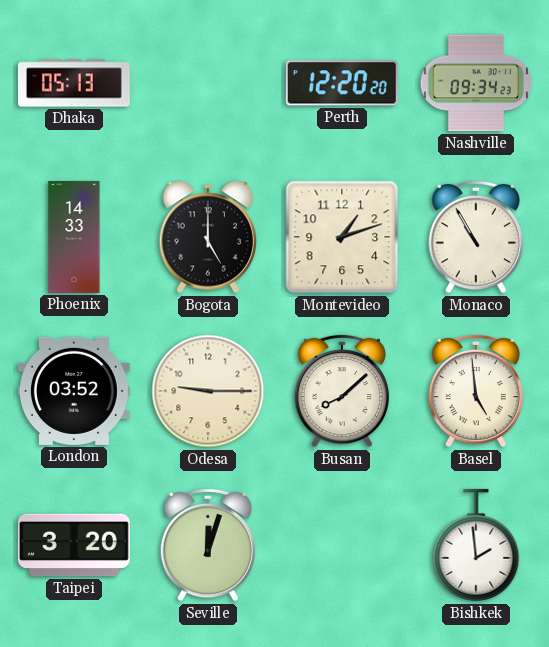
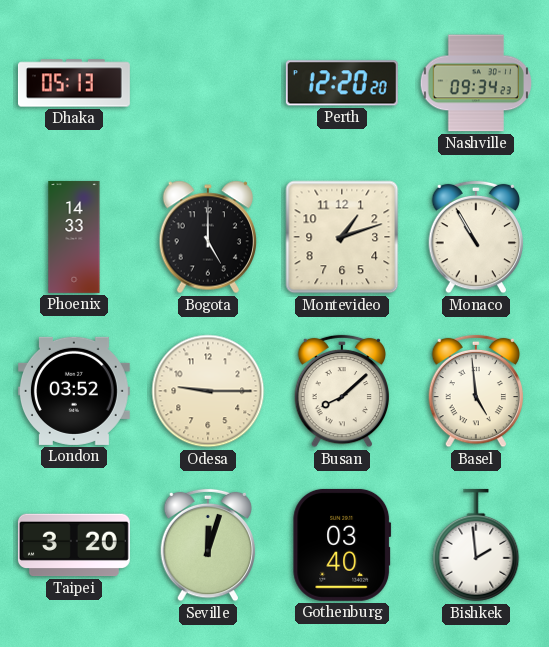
Gothenburg: none -> 03:40
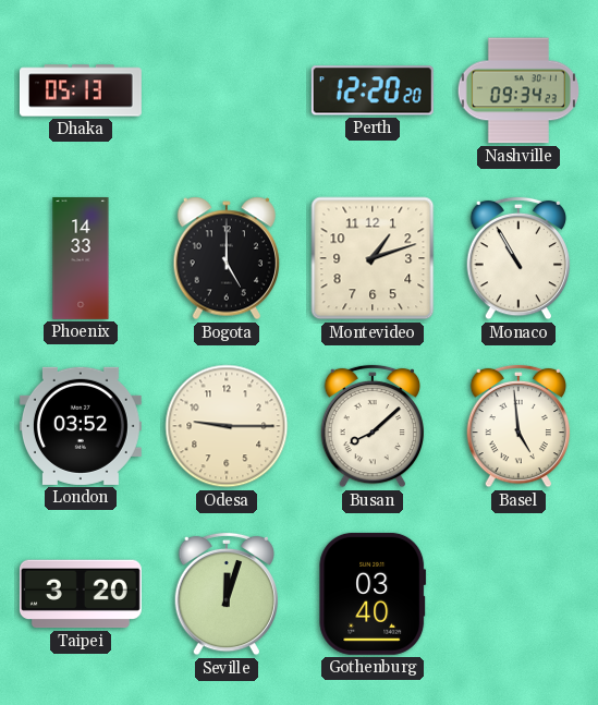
Bishkek: 1:59 -> none
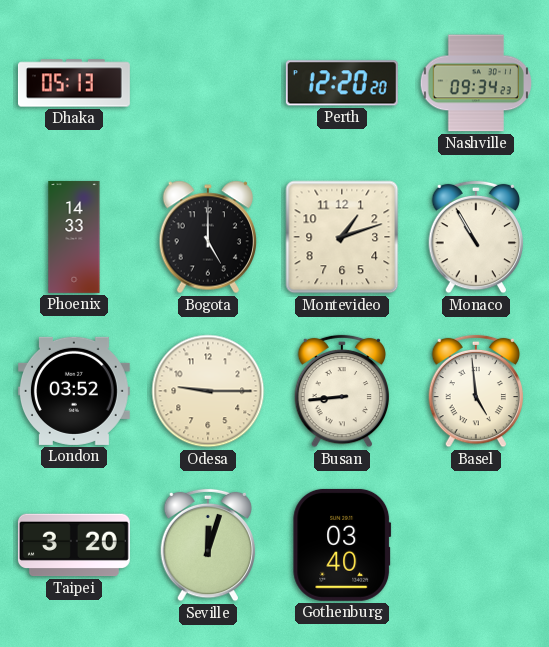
Busan: 8:08 -> 8:44
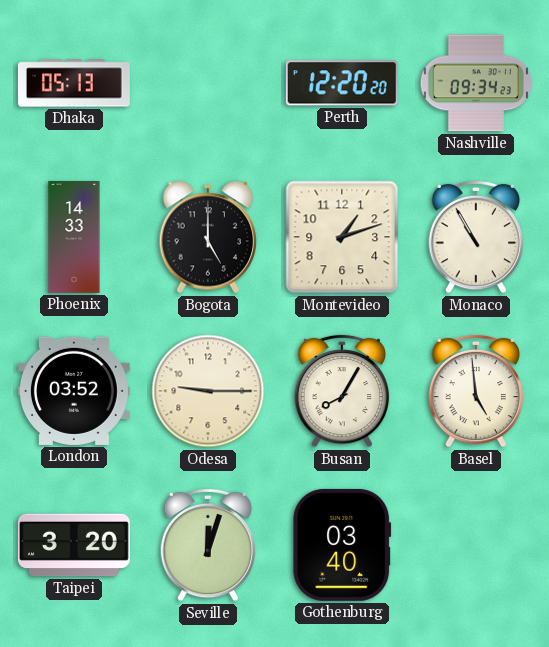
Busan: 8:44 -> 8:05
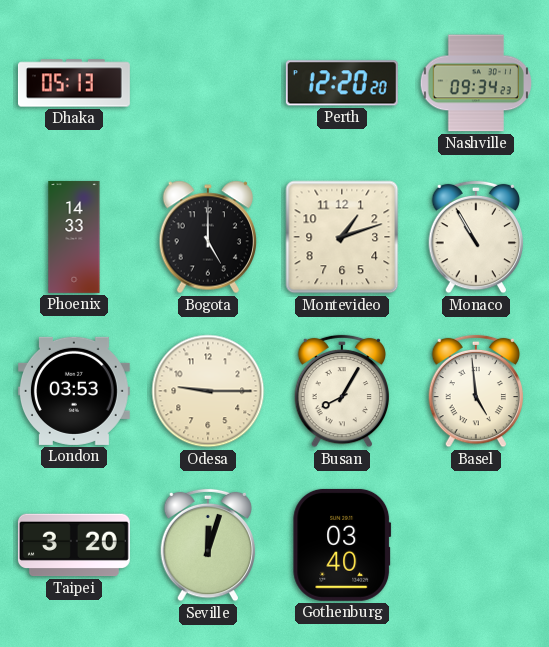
London: 03:52 -> 03:53
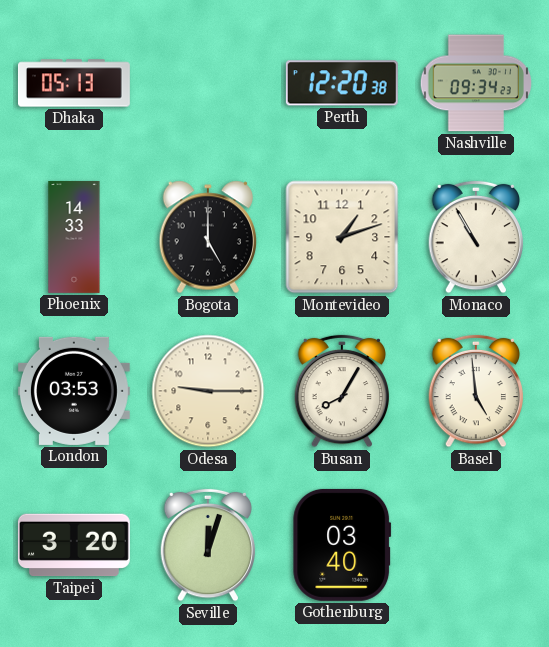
Perth: 12:20:20 -> 12:20:38
